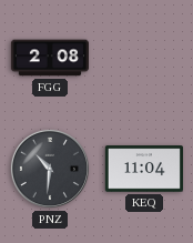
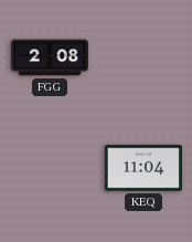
PNZ: 10:31 -> none
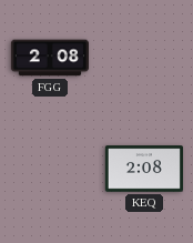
KEQ: 11:04 -> 2:08
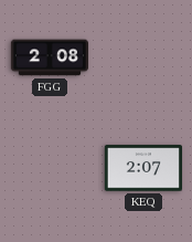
KEQ: 2:08 -> 2:07
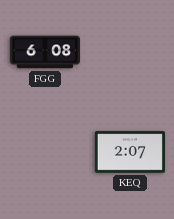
FGG: 2:08 -> 6:08
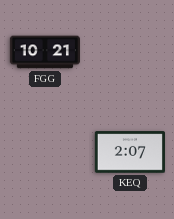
FGG: 6:08 -> 10:21
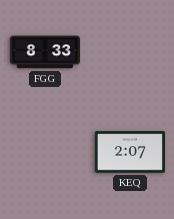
FGG: 10:21 -> 8:33
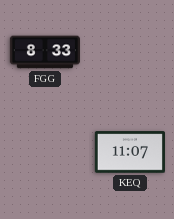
KEQ: 2:07 -> 11:07
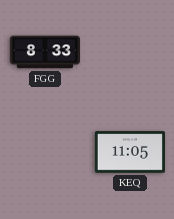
KEQ: 11:07 -> 11:05
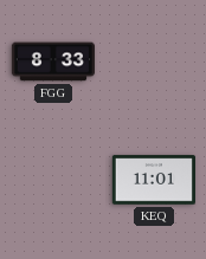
KEQ: 11:05 -> 11:01
